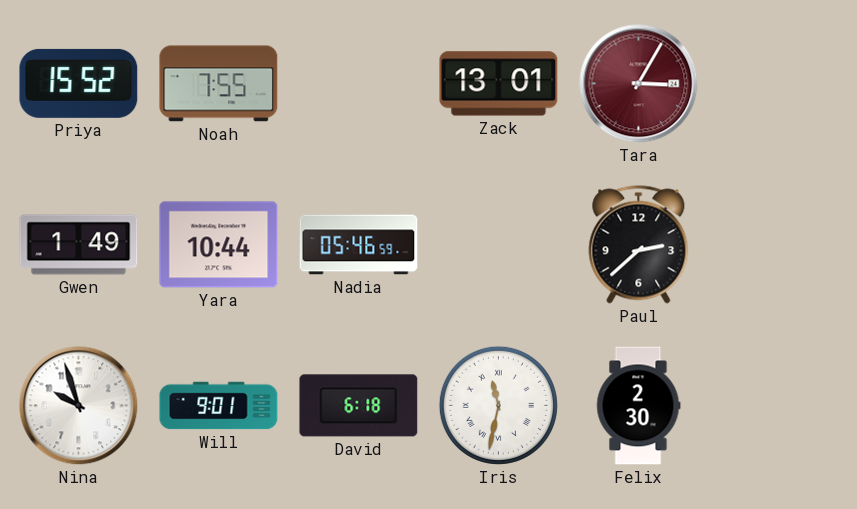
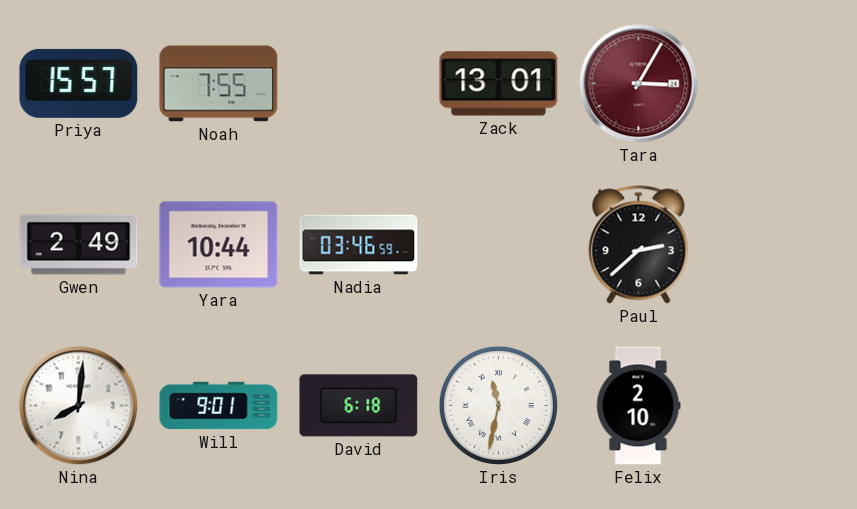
Priya: 15:52 -> 15:57
Gwen: 1:49 -> 2:49
Nadia: 05:46 -> 03:46
Nina: 9:57 -> 8:01
Felix: 2:30 -> 2:10
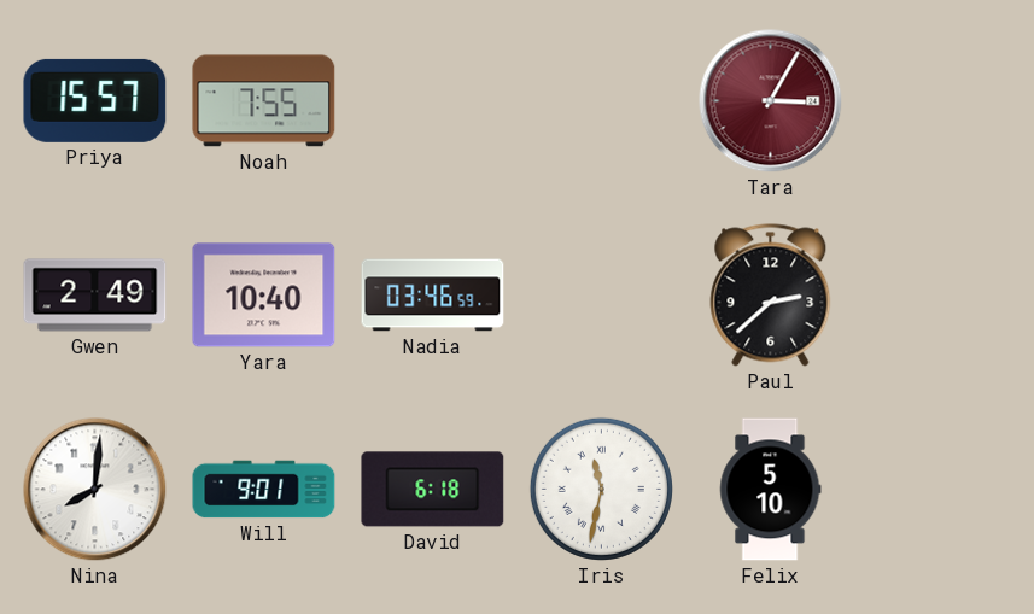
Zack: 13:01 -> none
Yara: 10:44 -> 10:40
Felix: 2:10 -> 5:10
